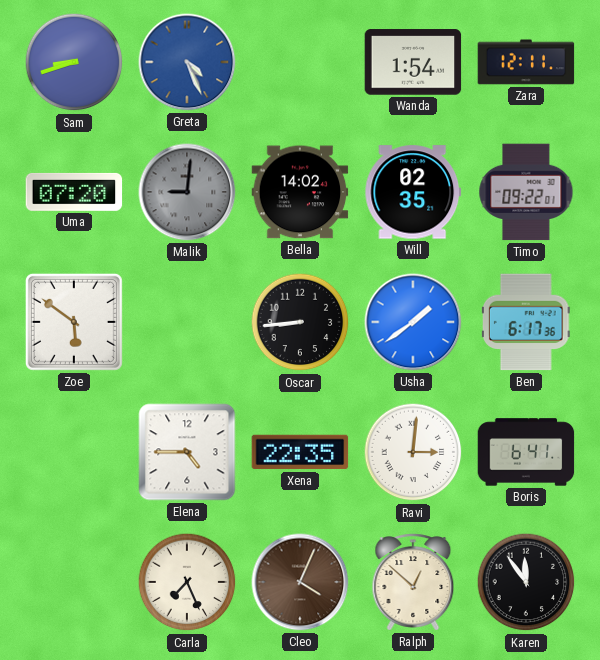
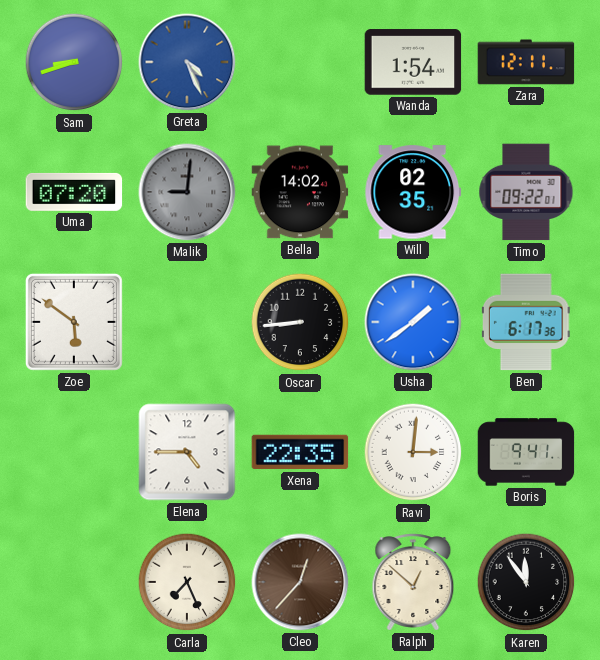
Boris: 6:41 -> 9:41
Cleo: 4:04 -> 12:37
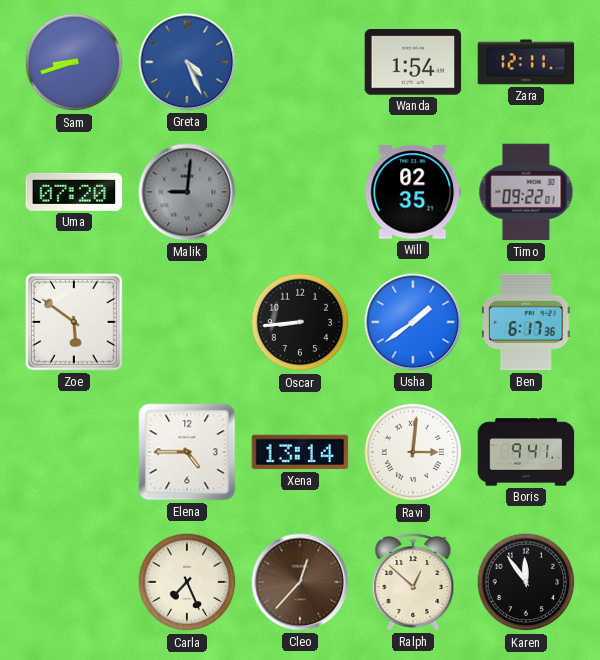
Bella: 14:02 -> none
Xena: 22:35 -> 13:14
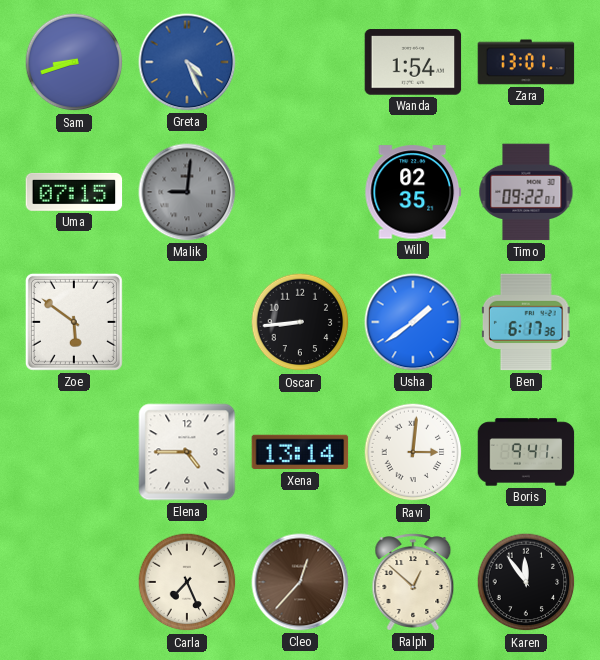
Zara: 12:11 -> 13:01
Uma: 07:20 -> 07:15
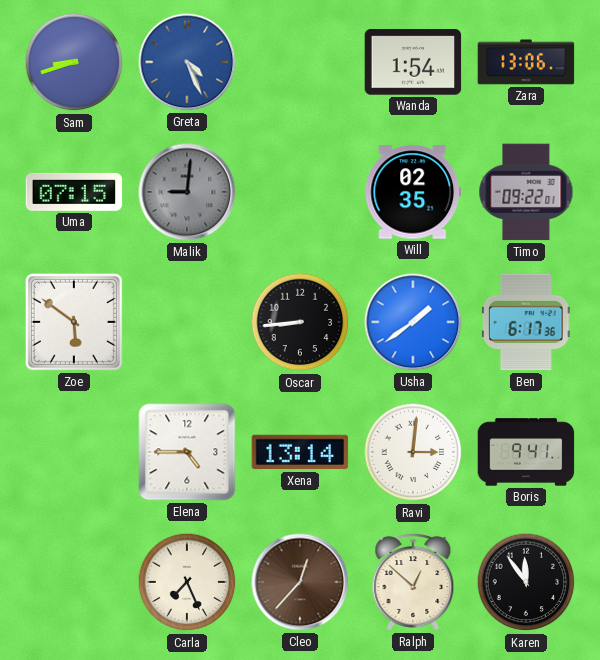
Zara: 13:01 -> 13:06
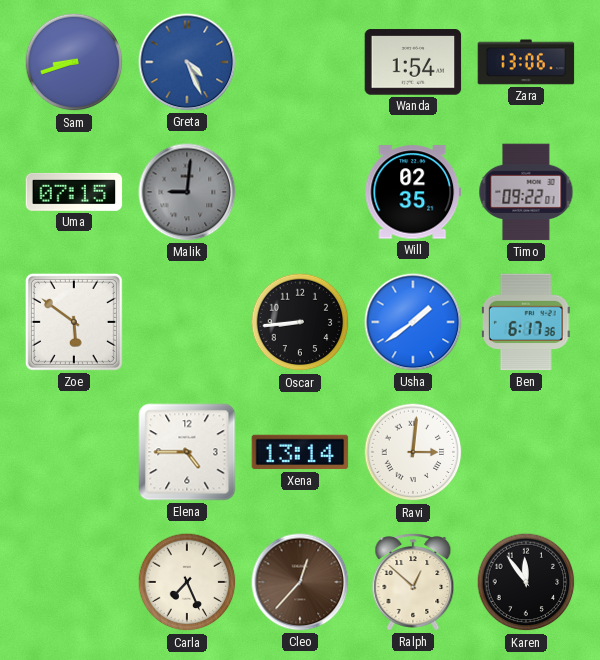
Boris: 9:41 -> none
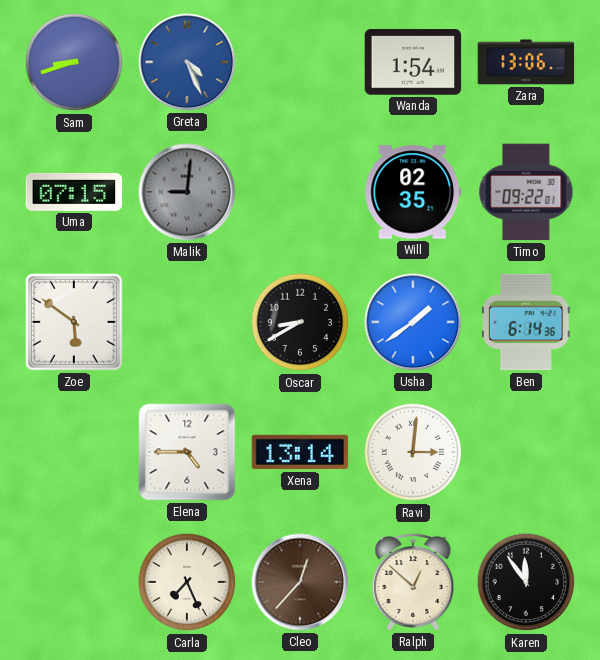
Oscar: 8:44 -> 8:40
Ben: 6:17 -> 6:14
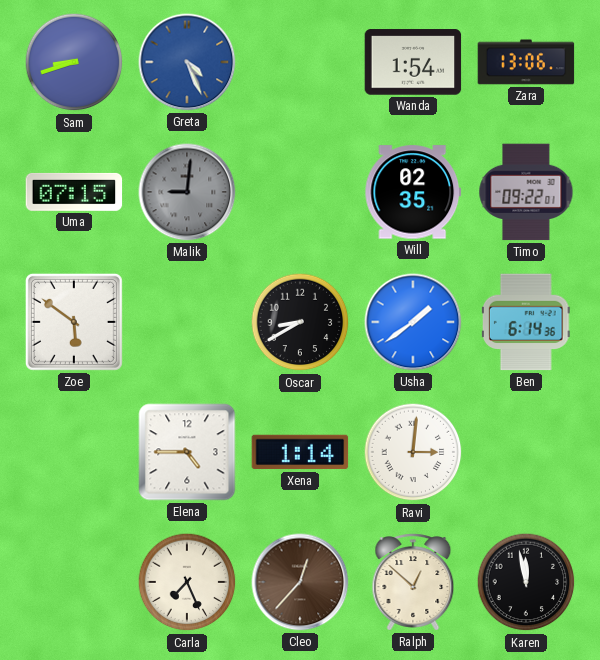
Xena: 13:14 -> 1:14
Karen: 11:54 -> 11:58
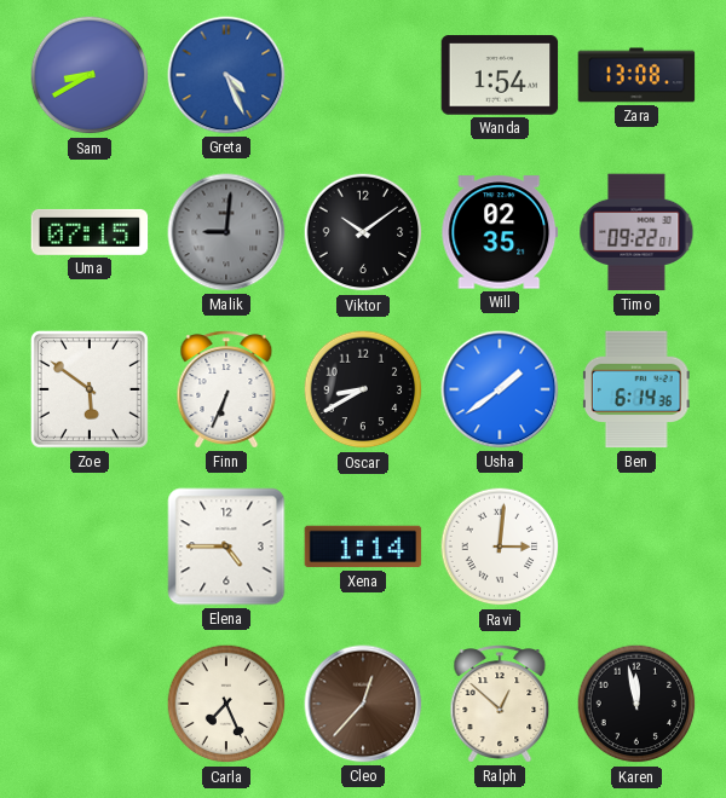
Sam: 8:42 -> 8:40
Zara: 13:06 -> 13:08
Viktor: none -> 10:09
Finn: none -> 6:34
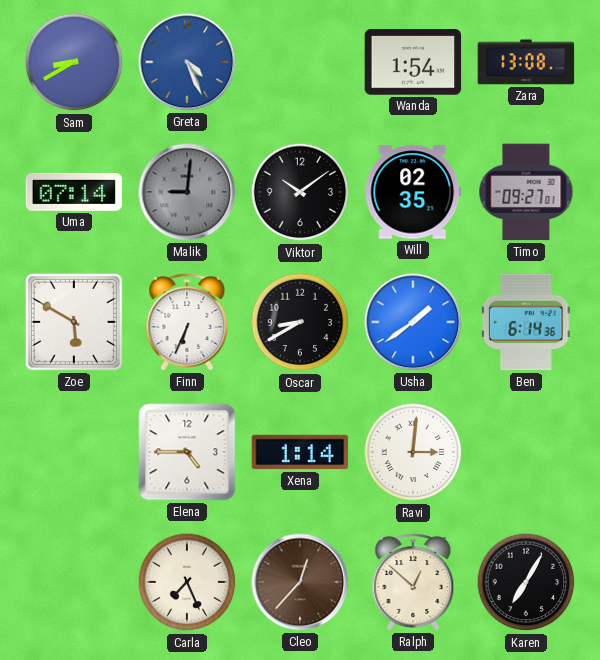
Uma: 07:15 -> 07:14
Timo: 09:22 -> 09:27
Zoe: 5:51 -> 5:50
Karen: 11:58 -> 7:05
